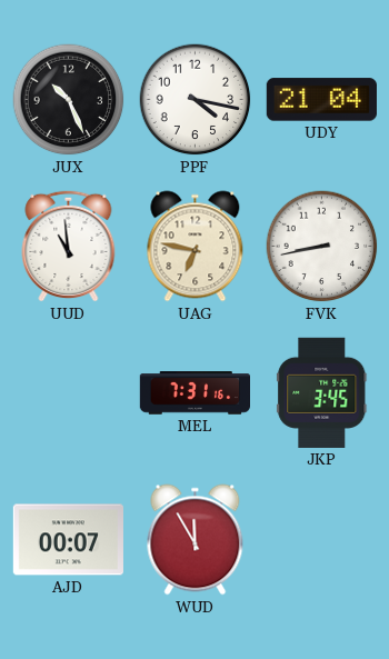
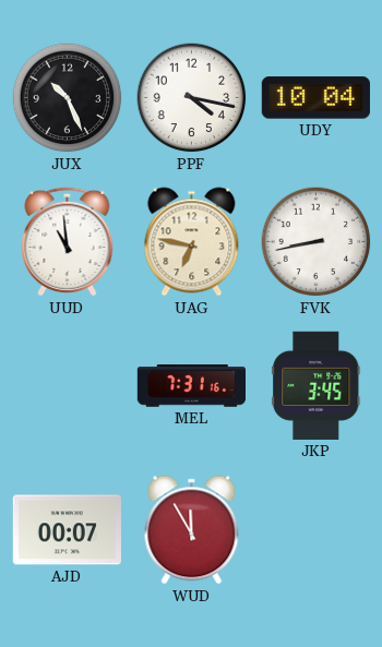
UDY: 21:04 -> 10:04
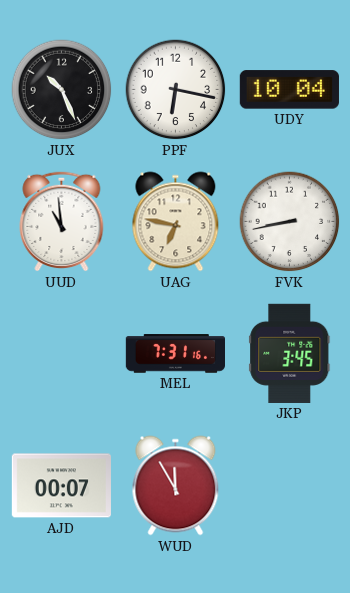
PPF: 4:17 -> 6:17
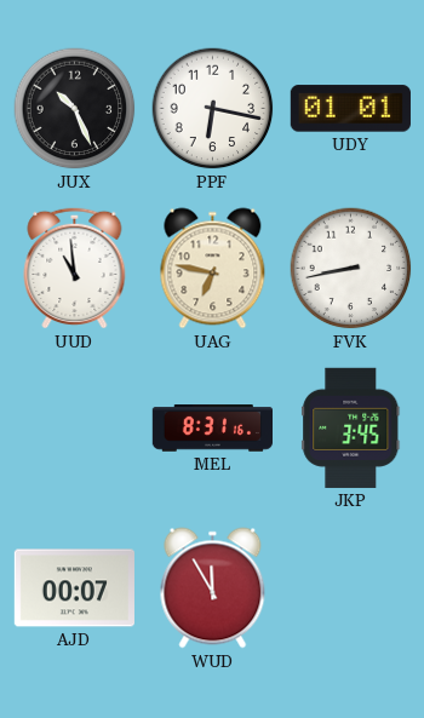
UDY: 10:04 -> 01:01
MEL: 7:31 -> 8:31
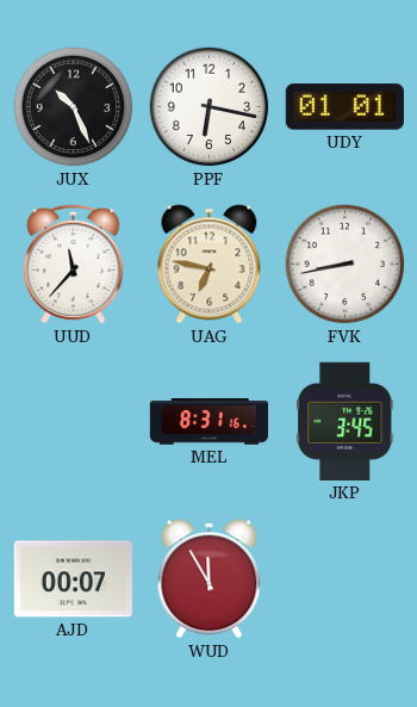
UUD: 10:59 -> 11:37
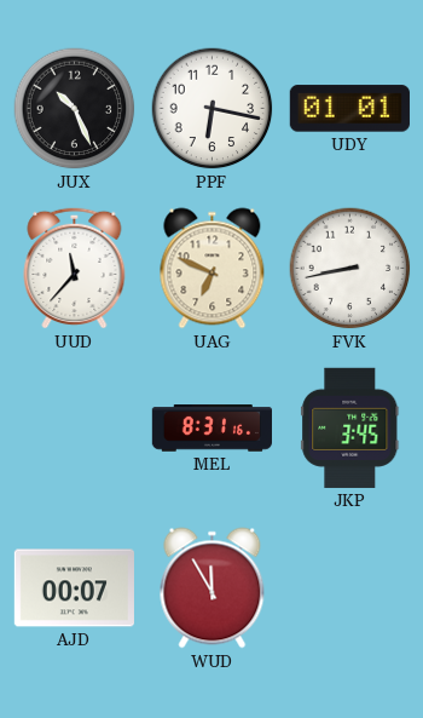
UAG: 6:47 -> 6:49
